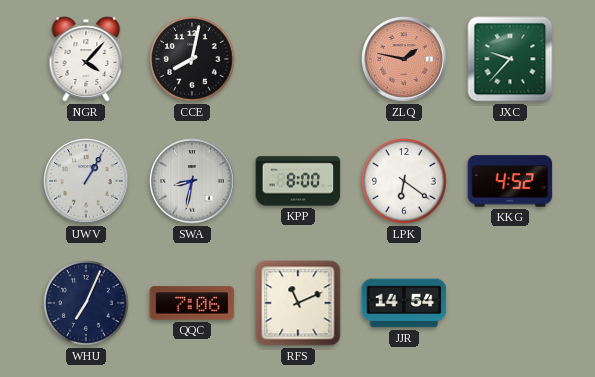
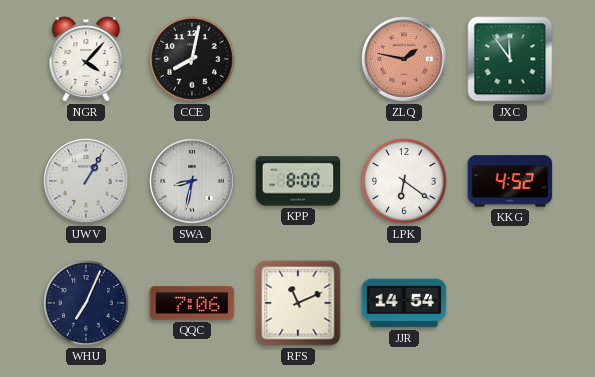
JXC: 9:37 -> 11:54
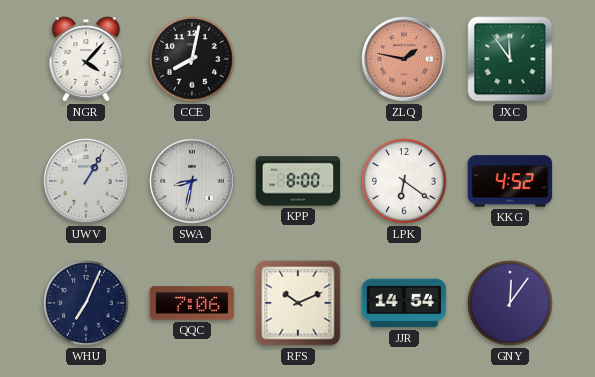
RFS: 11:11 -> 10:11
GNY: none -> 12:06
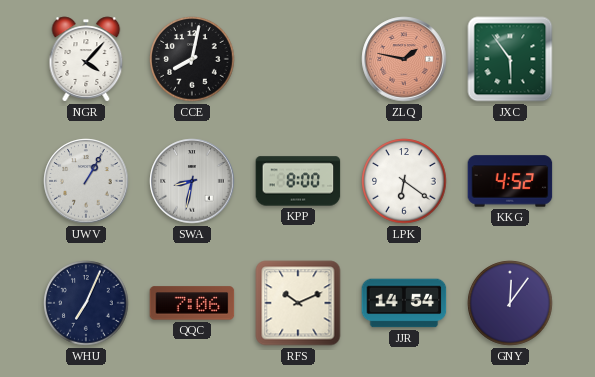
JXC: 11:54 -> 5:54
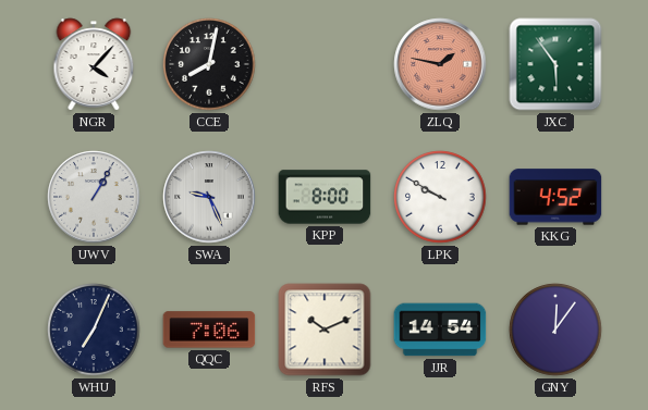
SWA: 8:32 -> 9:26
LPK: 6:21 -> 9:50
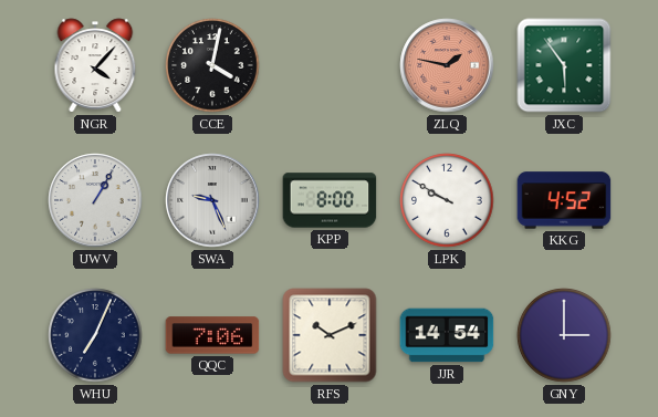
CCE: 8:02 -> 4:02
GNY: 12:06 -> 3:00
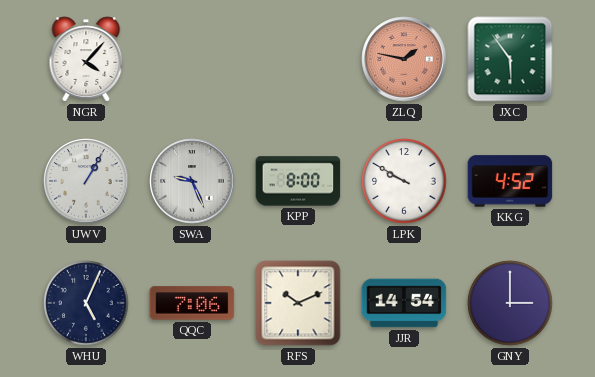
CCE: 4:02 -> none
WHU: 7:04 -> 5:04
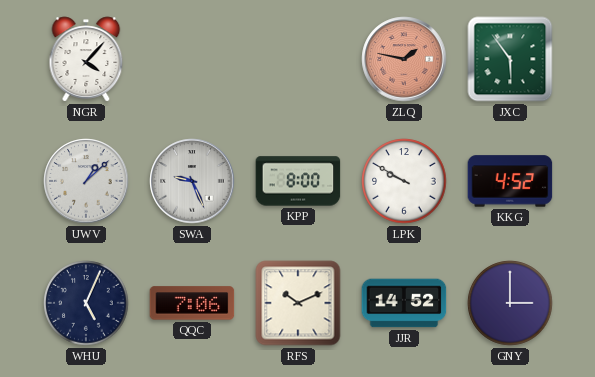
UWV: 1:05 -> 1:08
JJR: 14:54 -> 14:52
